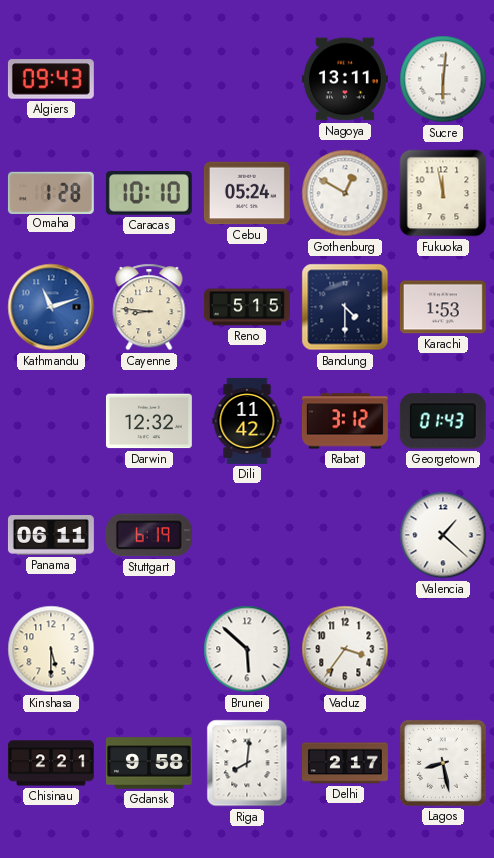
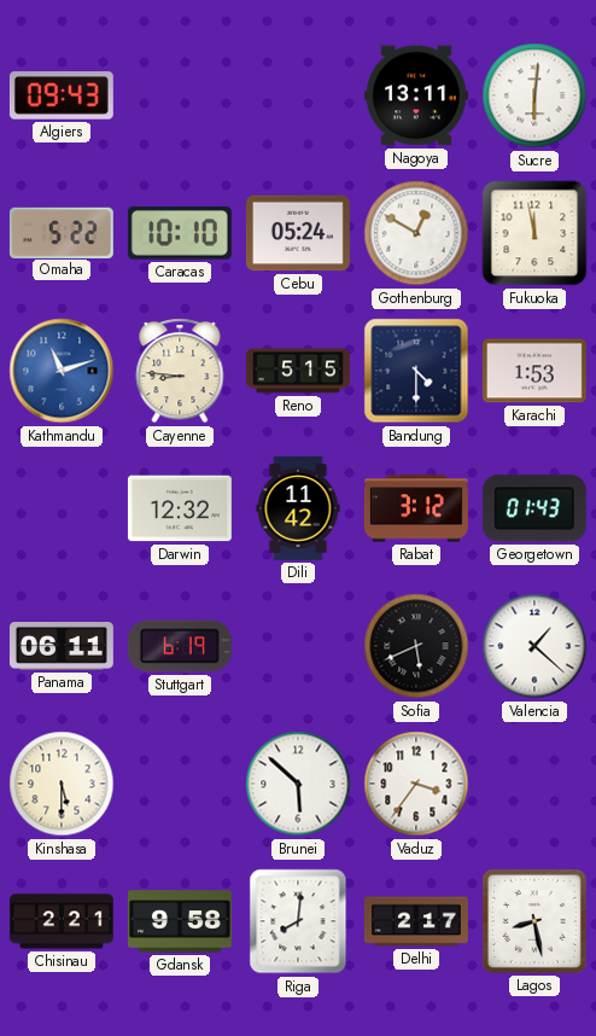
Omaha: 1:28 -> 5:22
Sofia: none -> 5:41
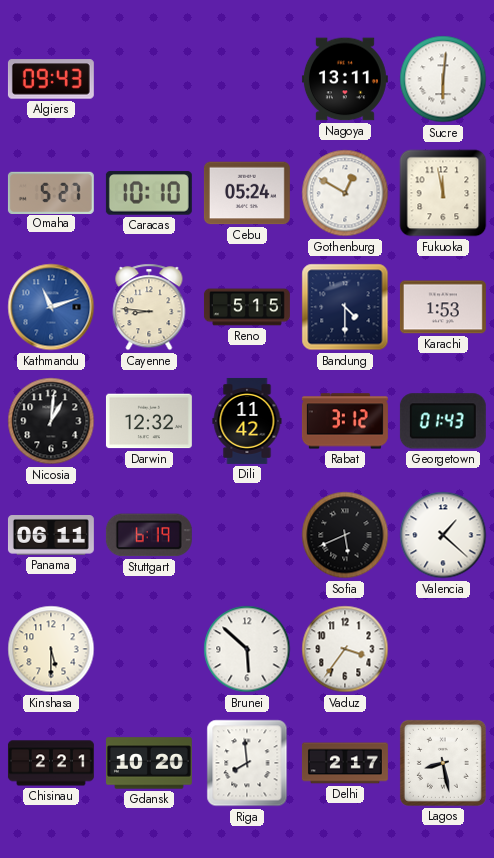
Omaha: 5:22 -> 5:27
Nicosia: none -> 1:01
Gdansk: 9:58 -> 10:20
Riga: 8:01 -> 7:59
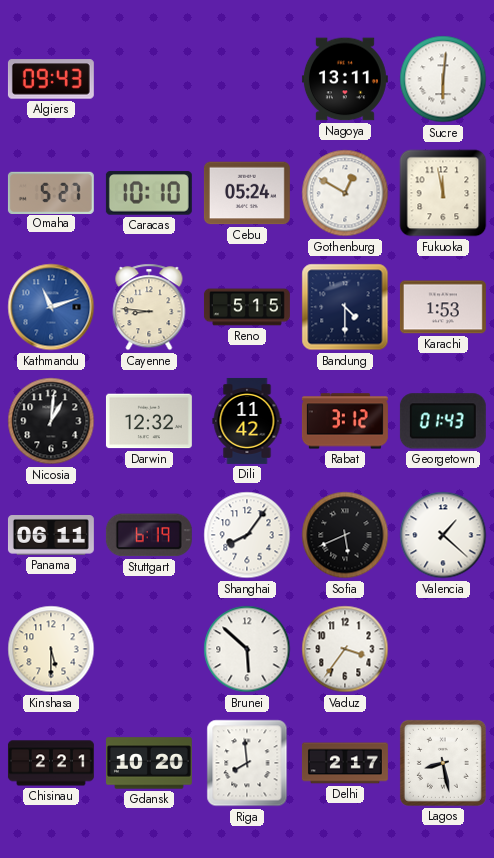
Shanghai: none -> 8:06
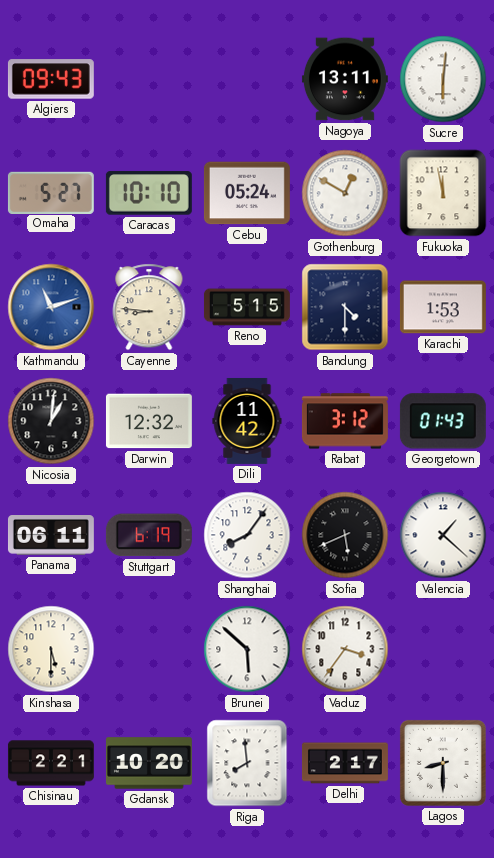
Lagos: 8:28 -> 8:30
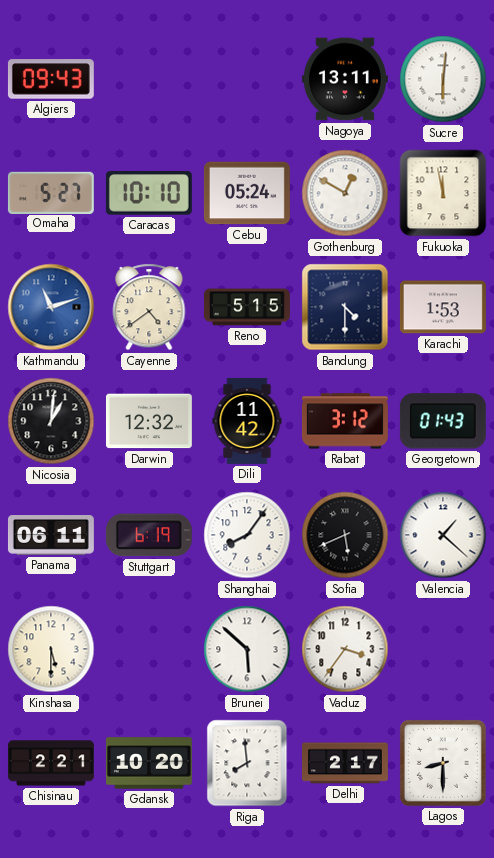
Cayenne: 8:46 -> 4:39
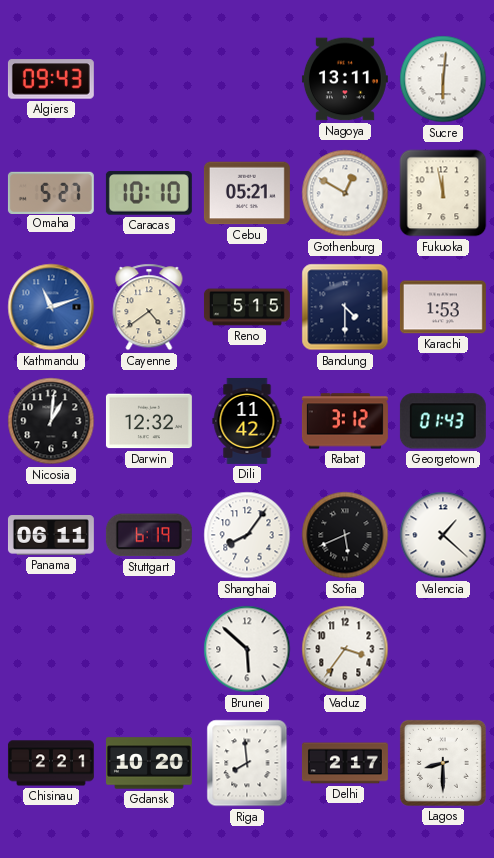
Cebu: 05:24 -> 05:21
Kinshasa: 5:30 -> none
